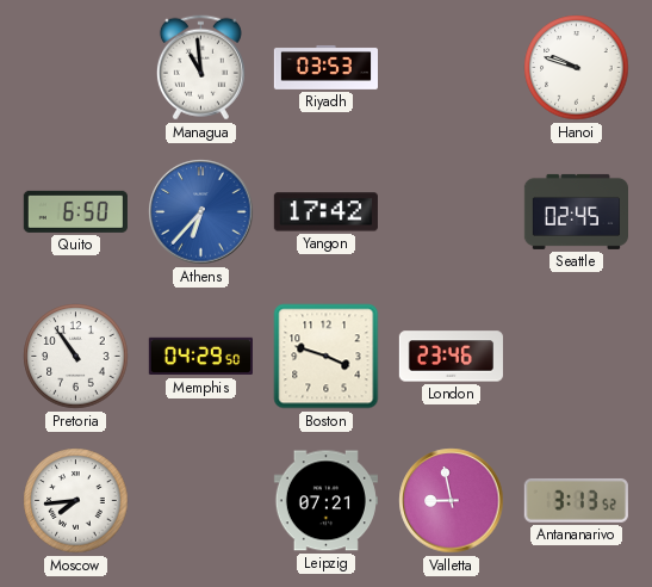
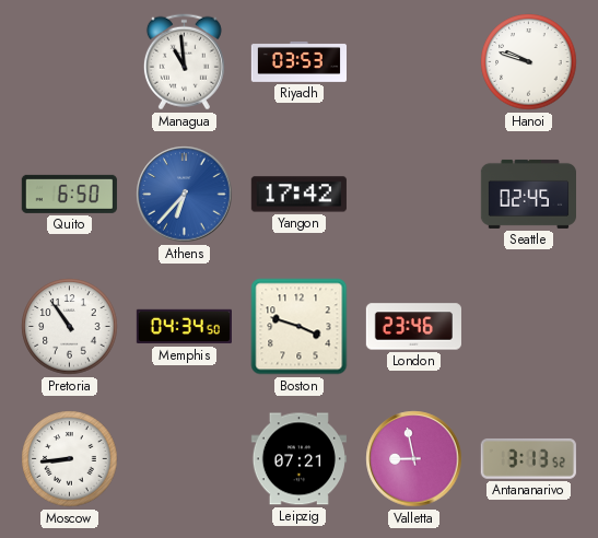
Memphis: 04:29 -> 04:34
Moscow: 7:44 -> 8:44
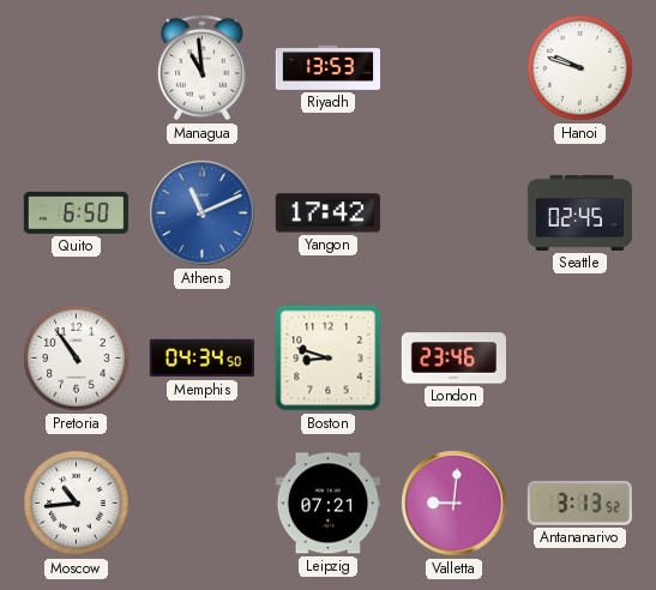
Riyadh: 03:53 -> 13:53
Athens: 6:37 -> 11:11
Boston: 3:48 -> 8:48
Moscow: 8:44 -> 10:44
Valletta: 8:58 -> 9:01
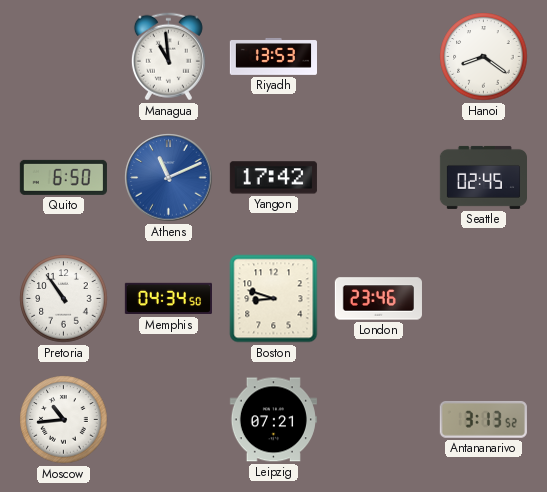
Hanoi: 9:48 -> 8:21
Valletta: 9:01 -> none
